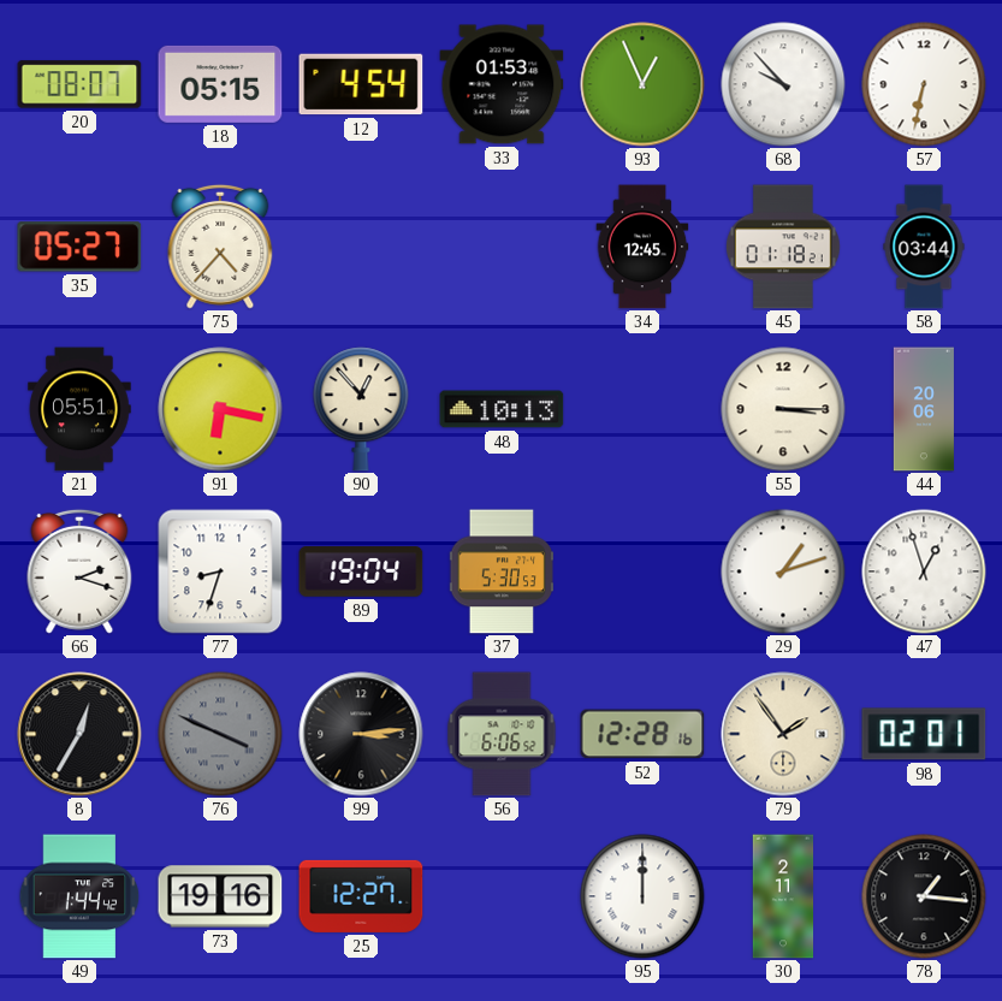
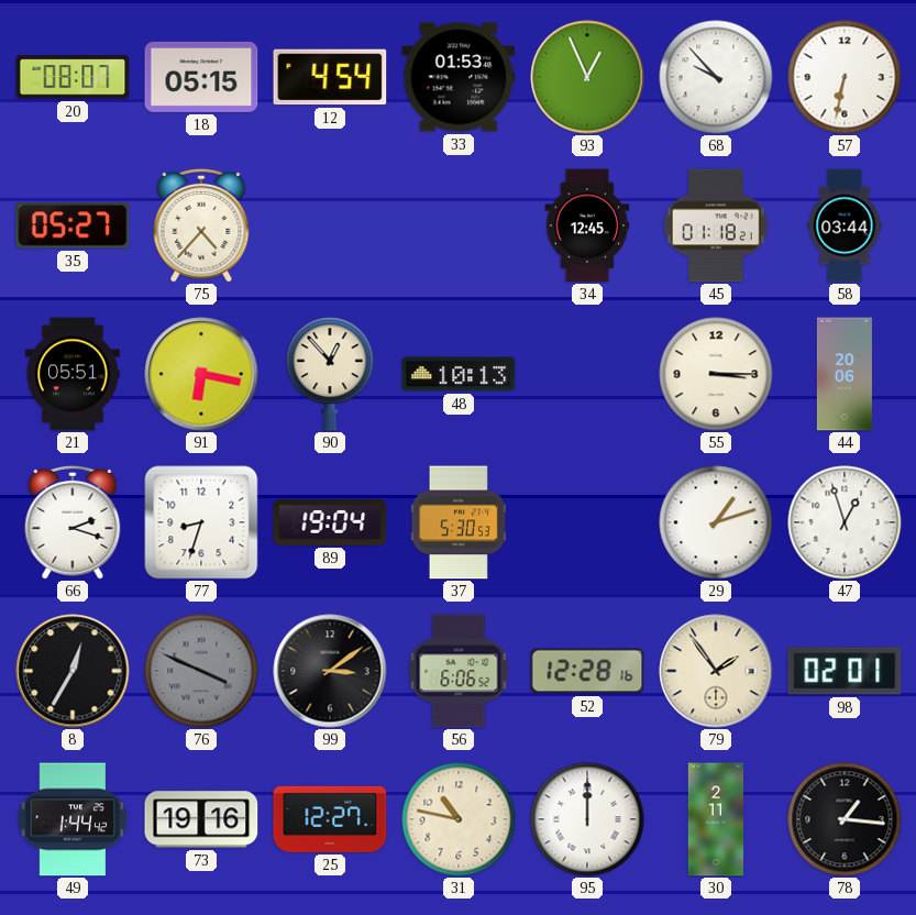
99: 3:14 -> 3:09
31: none -> 10:47
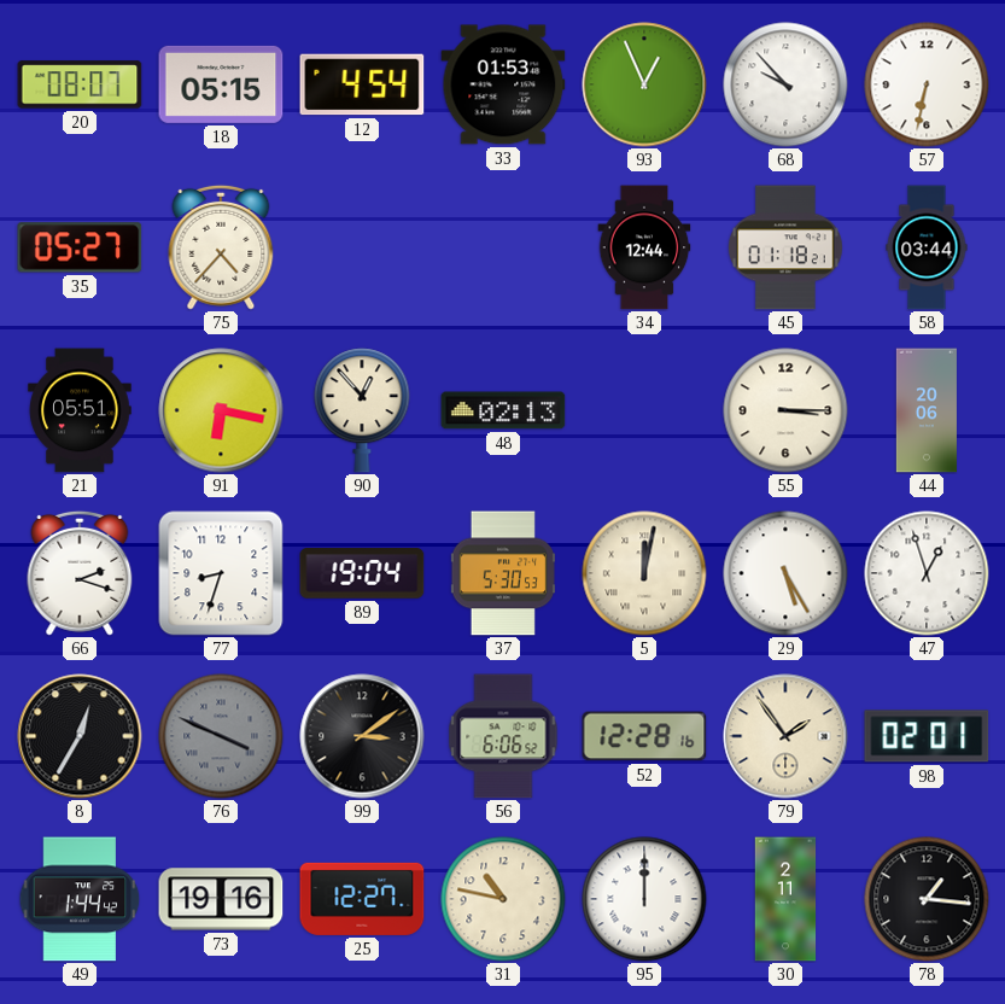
34: 12:45 -> 12:44
48: 10:13 -> 02:13
5: none -> 12:02
29: 1:12 -> 5:25
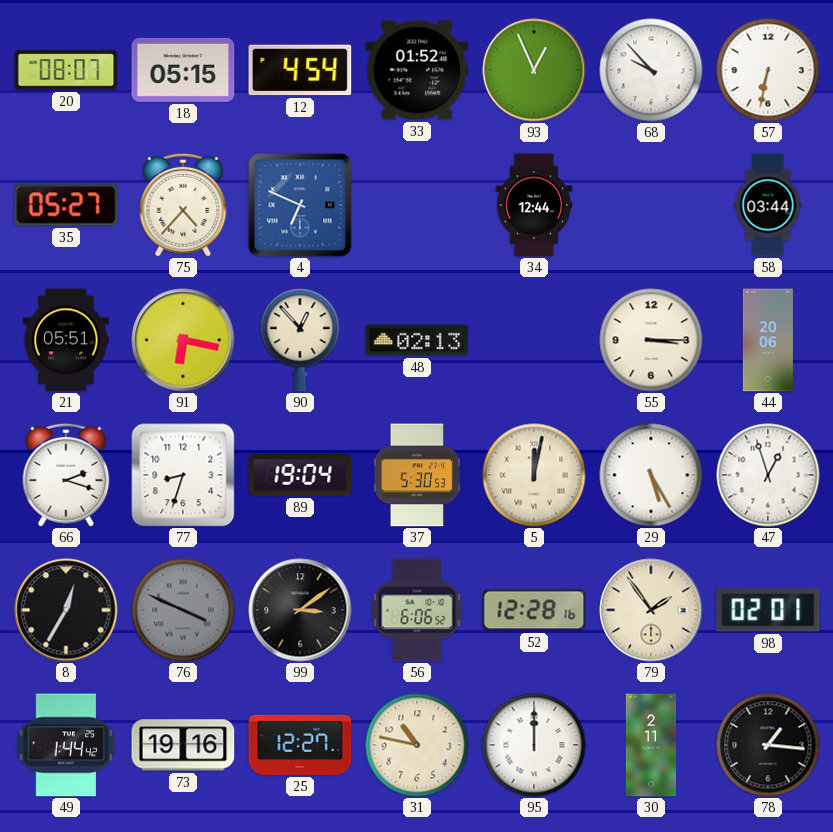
33: 01:53 -> 01:52
4: none -> 6:49
45: 01:18 -> none
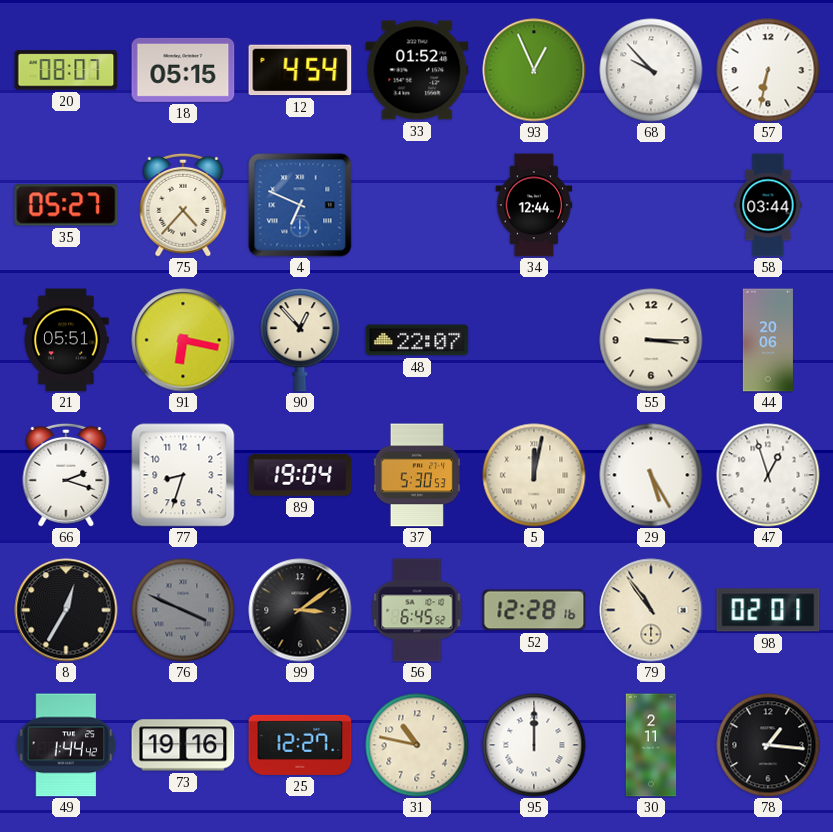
48: 02:13 -> 22:07
56: 6:06 -> 6:45
79: 1:54 -> 10:54
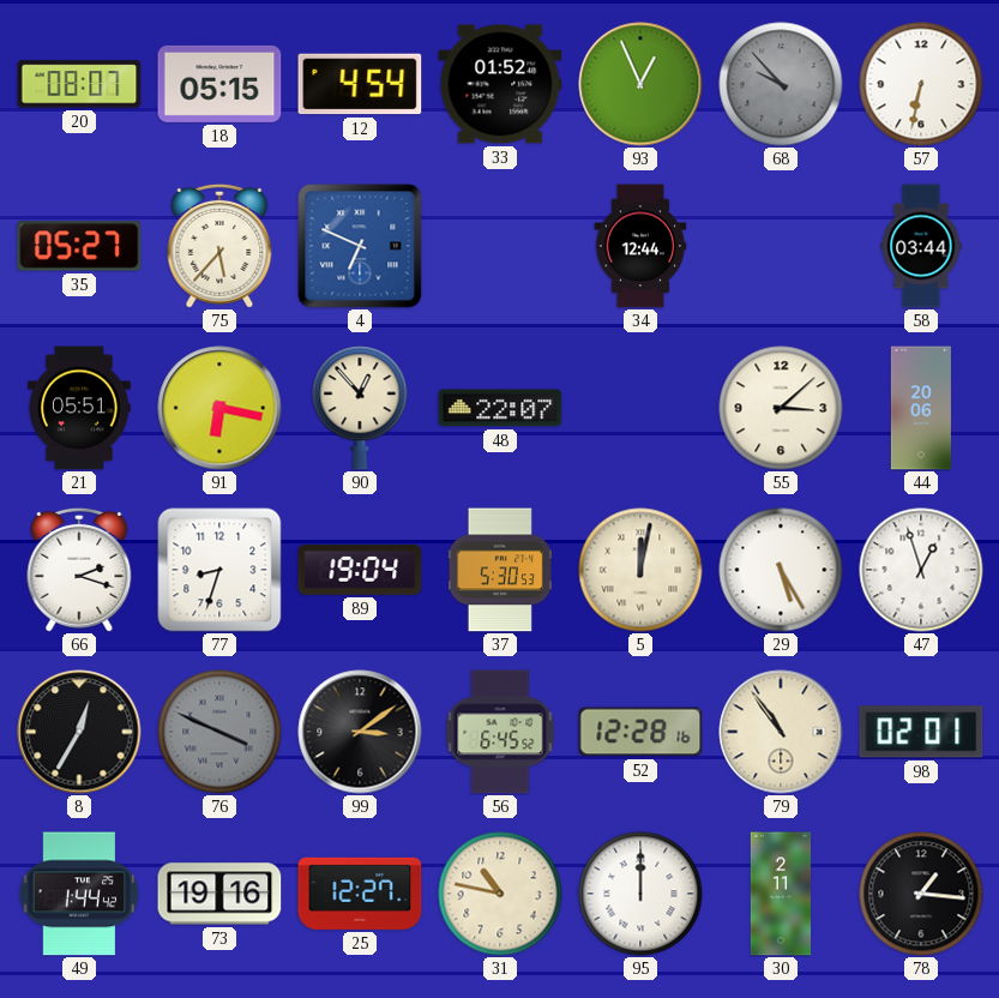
68 dial: white -> grey
75: 4:37 -> 5:37
55: 3:15 -> 3:08
